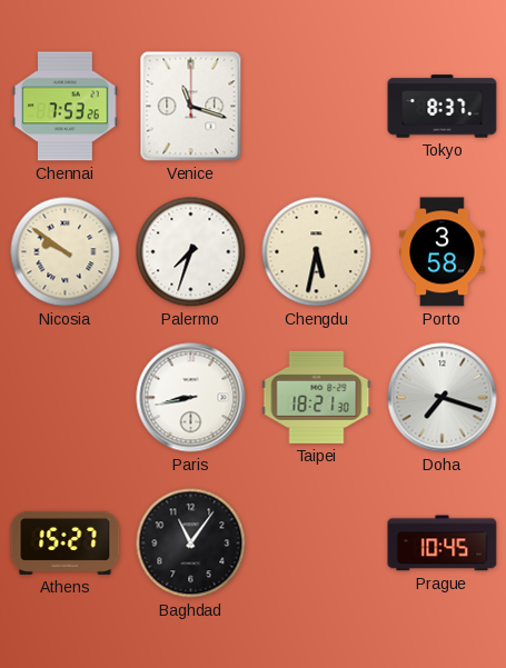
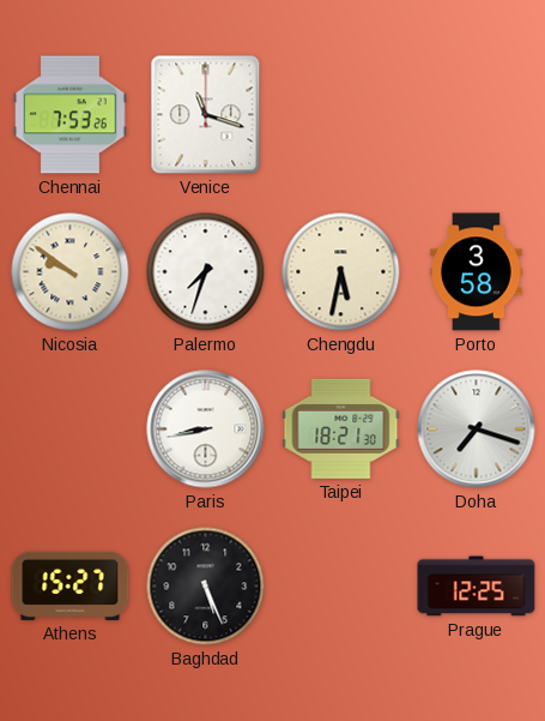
Tokyo: 8:37 -> none
Baghdad: 11:06 -> 5:26
Prague: 10:45 -> 12:25
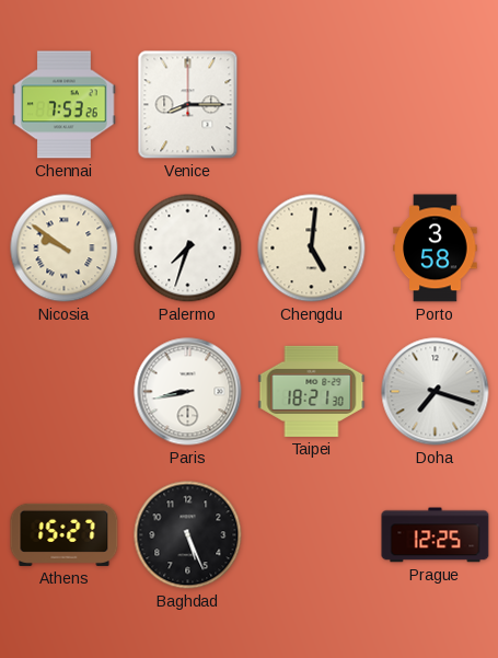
Venice: 11:18 -> 8:15
Chengdu: 5:32 -> 5:01
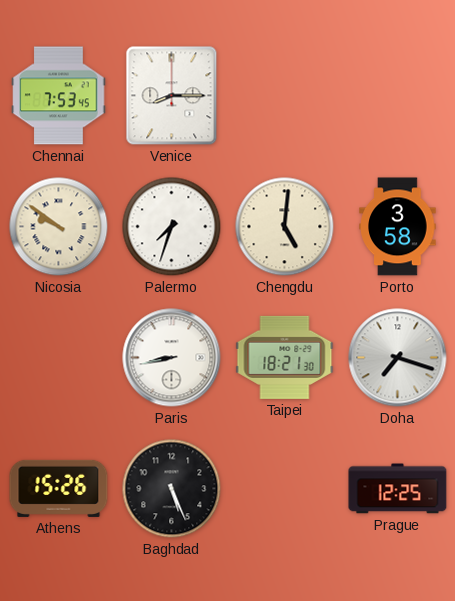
Chennai: 7:53:26 -> 7:53:45
Athens: 15:27 -> 15:26
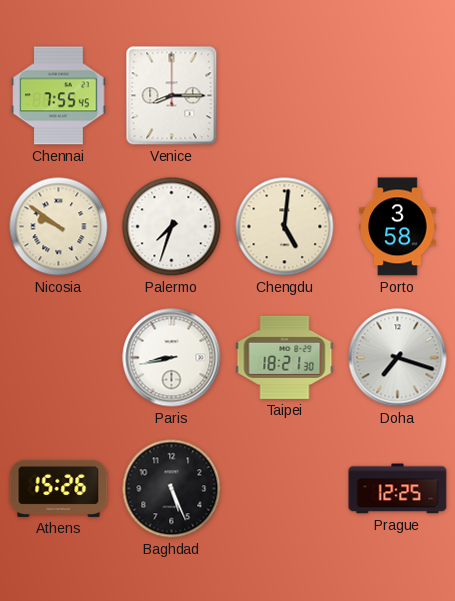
Chennai: 7:53 -> 7:55
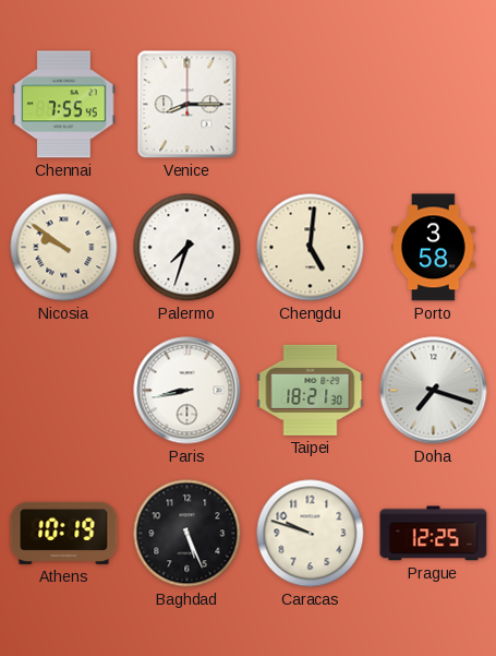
Athens: 15:26 -> 10:19
Caracas: none -> 9:48
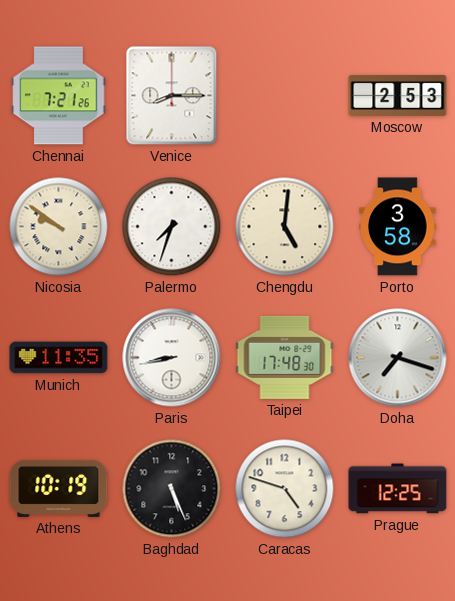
Chennai: 7:55 -> 7:21
Moscow: none -> 2:53
Munich: none -> 11:35
Taipei: 18:21 -> 17:48
Caracas: 9:48 -> 4:48
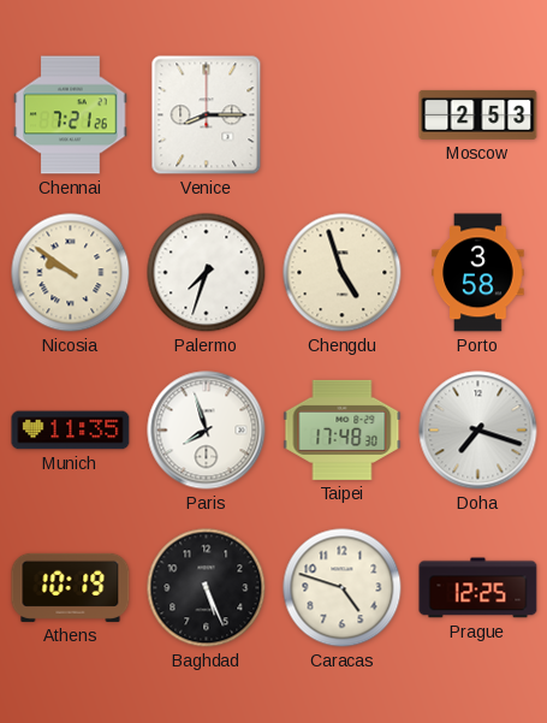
Chengdu: 5:01 -> 4:57
Paris: 8:43 -> 7:57
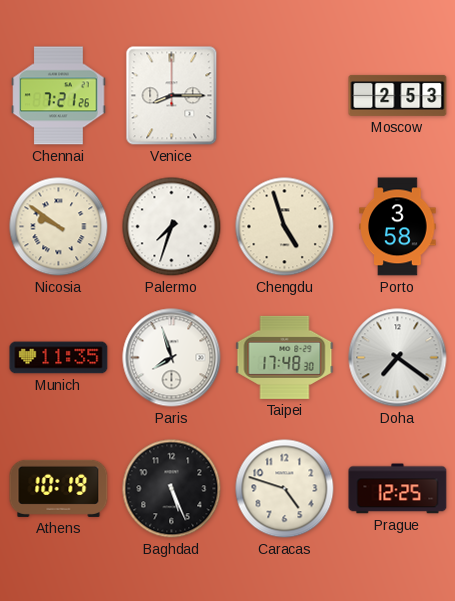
Doha: 7:18 -> 7:21
